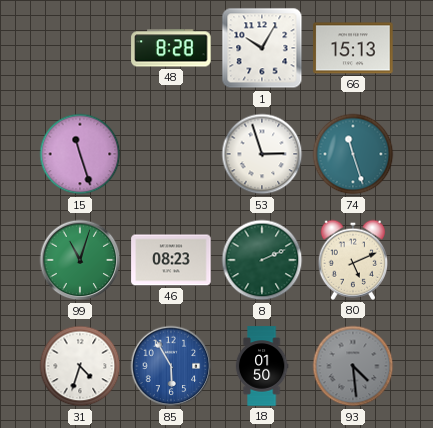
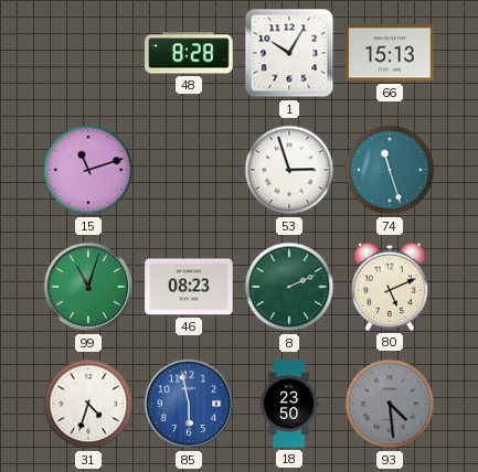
15: 11:27 -> 11:12
85: 5:55 -> 5:58
18: 01:50 -> 23:50
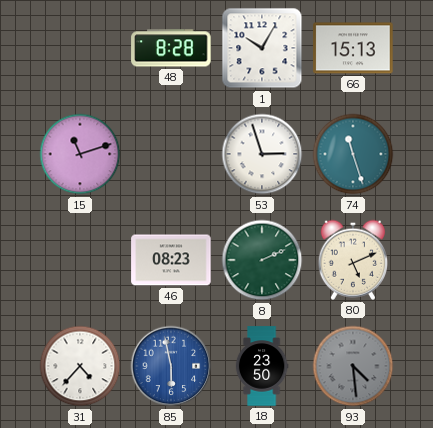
99: 11:03 -> none
31: 4:33 -> 4:37
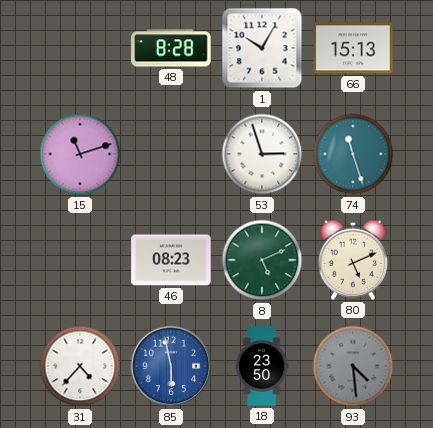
8: 2:11 -> 5:11
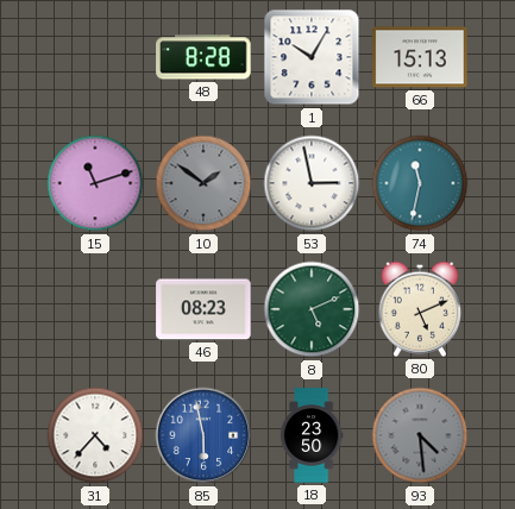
10: none -> 1:51
53: 2:57 -> 2:58
74: 11:27 -> 11:32
